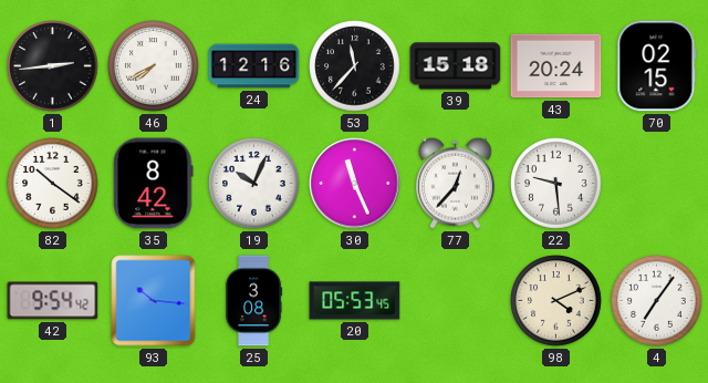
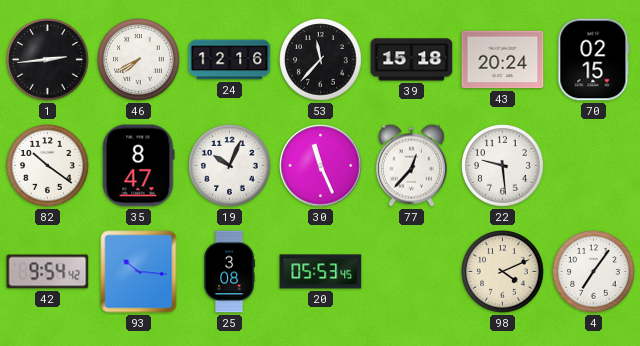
35: 8:42 -> 8:47
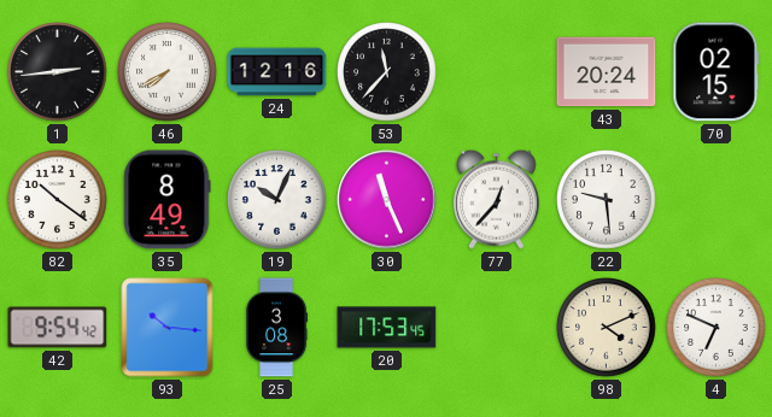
39: 15:18 -> none
35: 8:47 -> 8:49
20: 05:53 -> 17:53
4: 7:06 -> 6:49
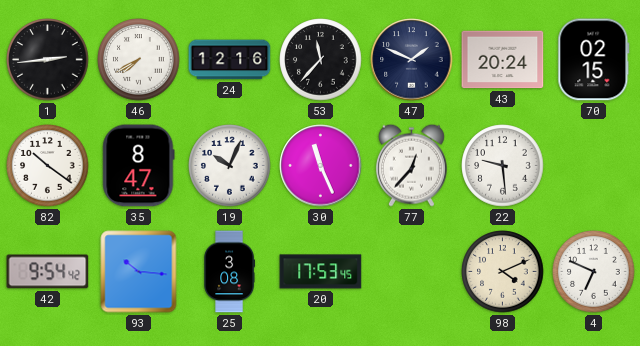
47: none -> 1:49
35: 8:49 -> 8:47
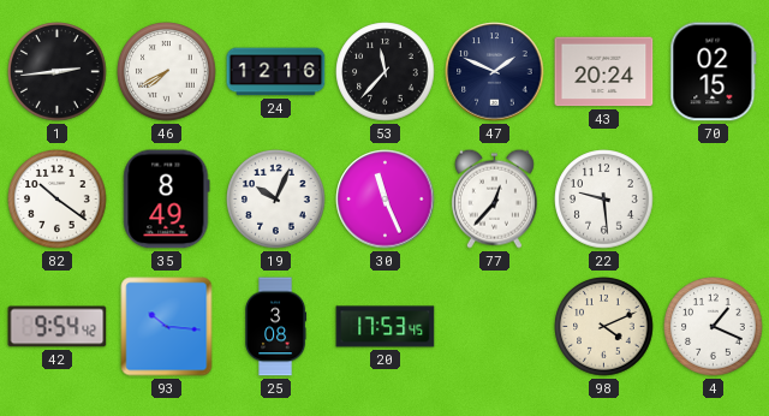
35: 8:47 -> 8:49
4: 6:49 -> 1:19
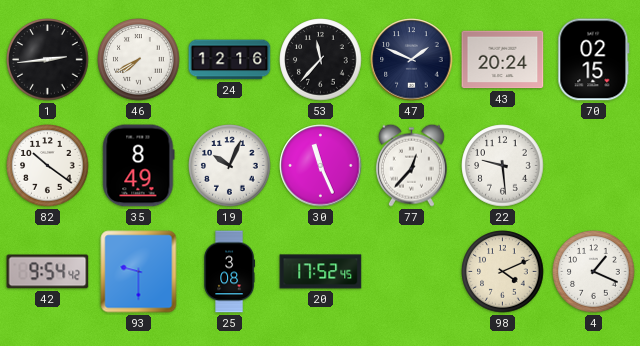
93: 10:16 -> 9:30
20: 17:53 -> 17:52
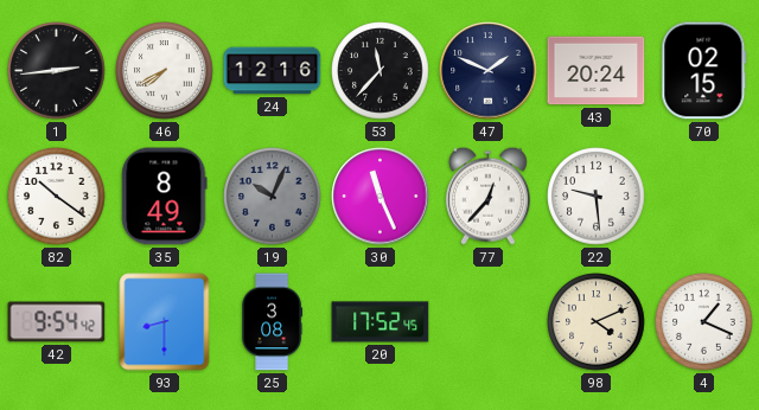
19 dial: white -> grey
93: 9:30 -> 8:30
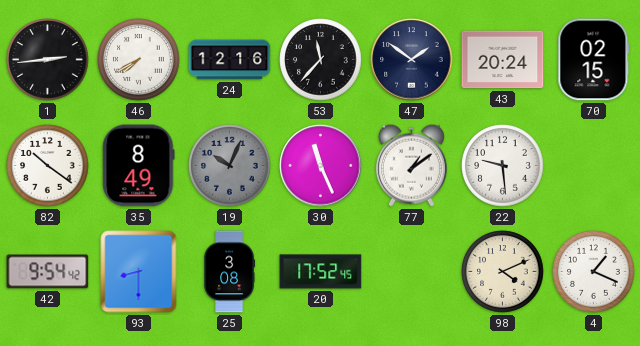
47: 1:49 -> 1:51
77: 12:37 -> 1:09
